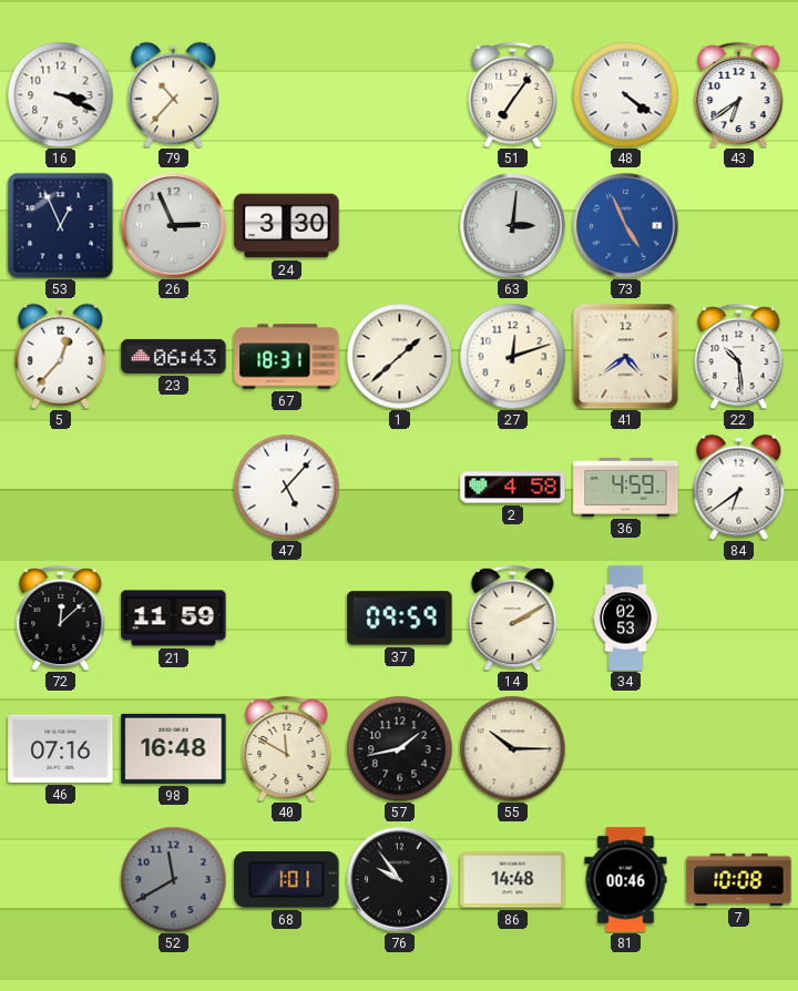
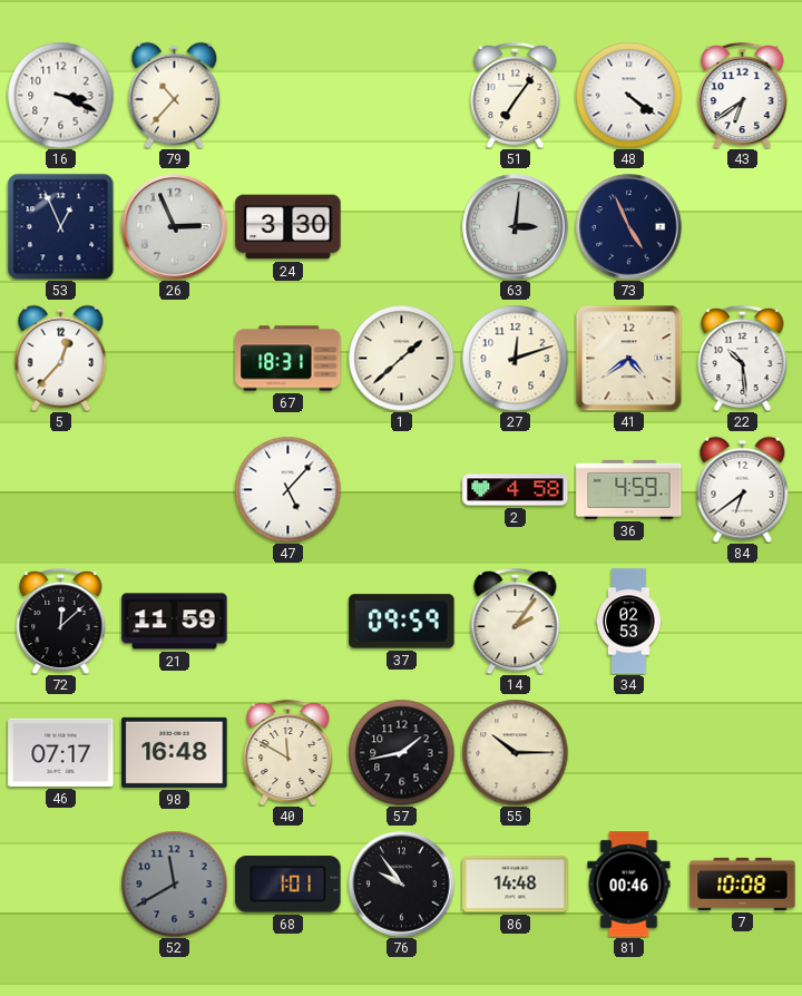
73 dial: blue -> navy
23: 06:43 -> none
14: 2:10 -> 2:06
46: 07:16 -> 07:17
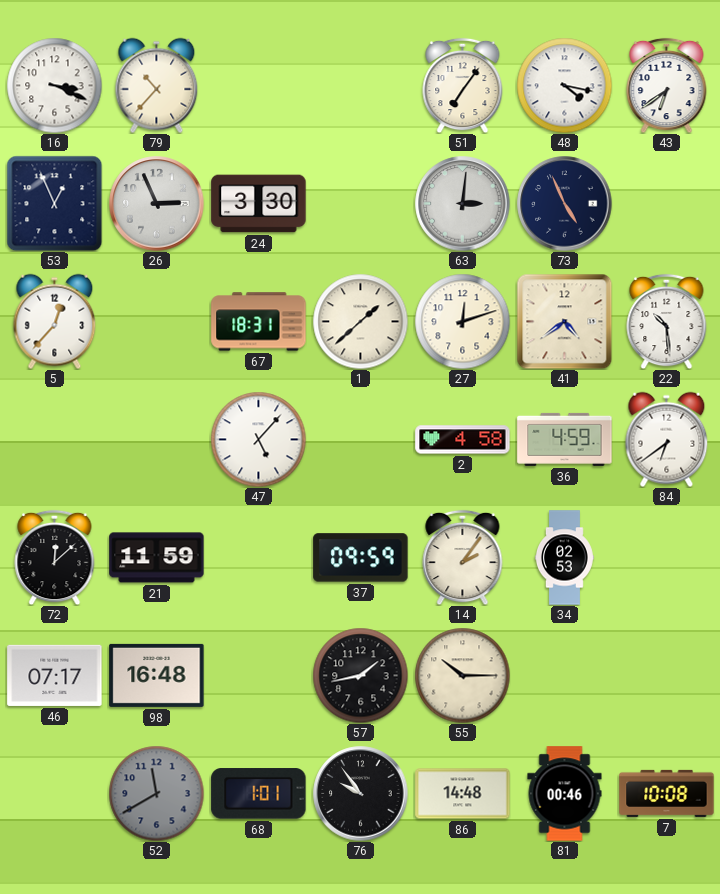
48: 4:21 -> 4:17
40: 11:50 -> none
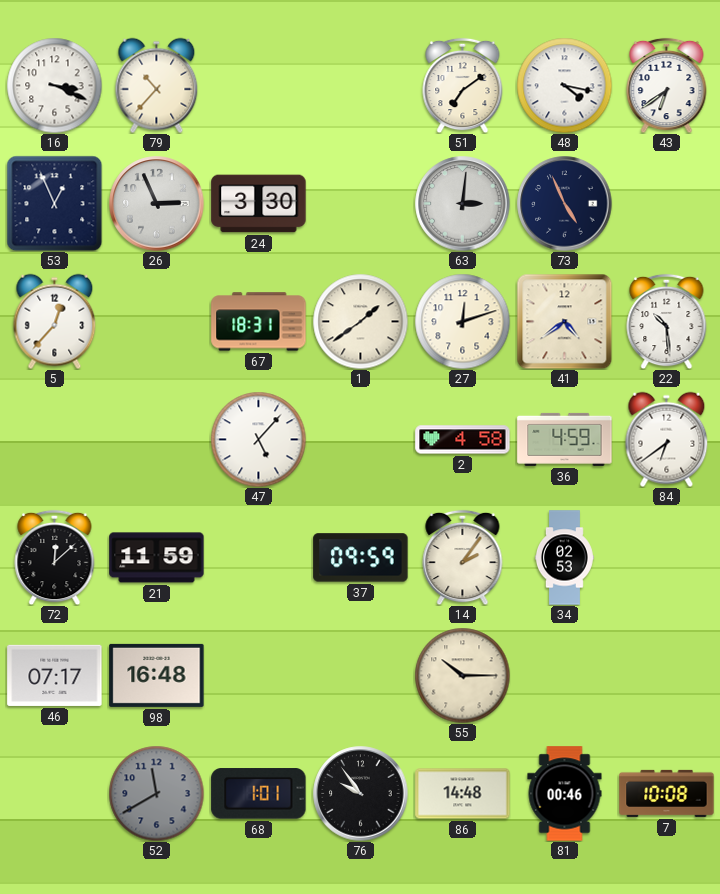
51: 7:06 -> 7:09
1: 1:38 -> 1:39
57: 1:43 -> none
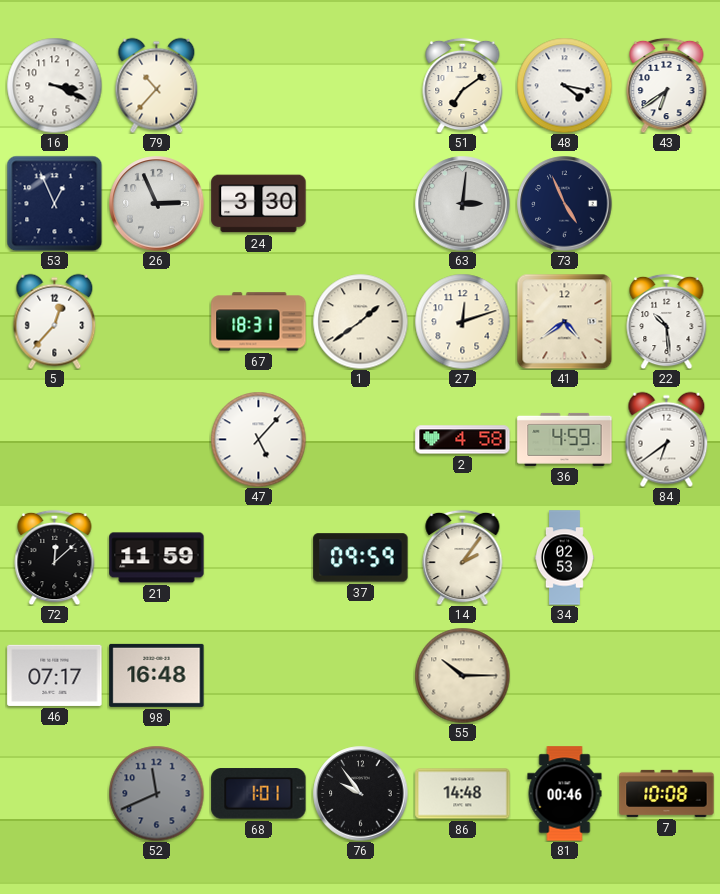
52: 11:40 -> 11:41
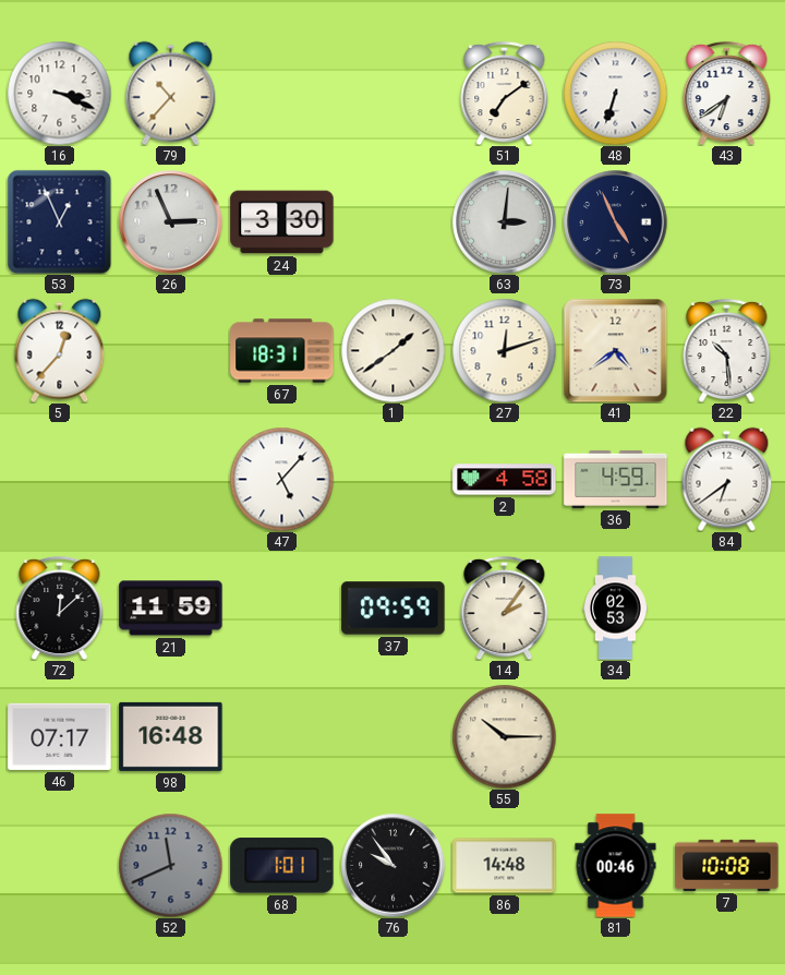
48: 4:17 -> 6:33
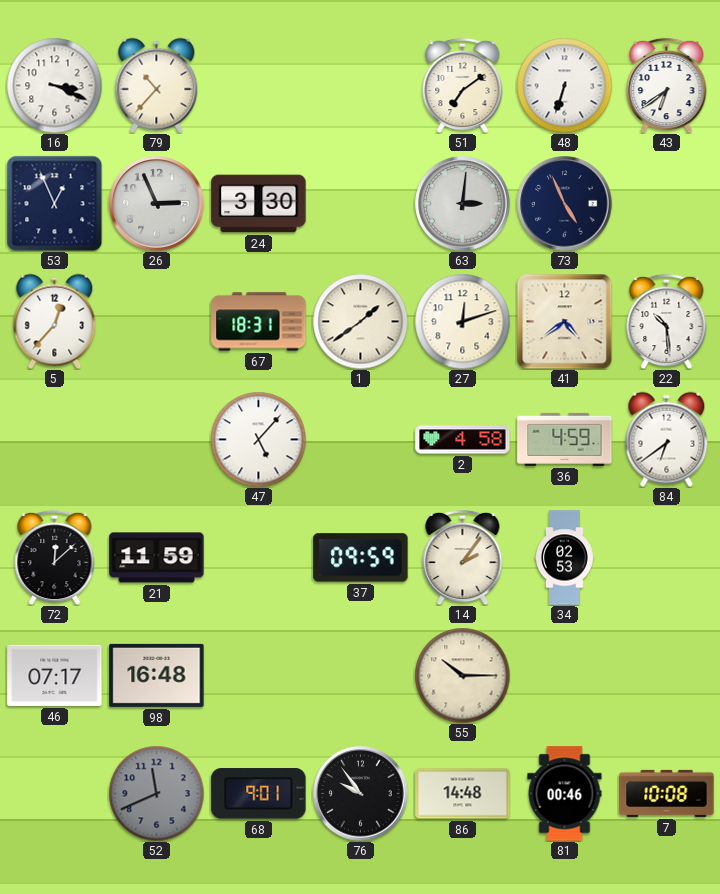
68: 1:01 -> 9:01
